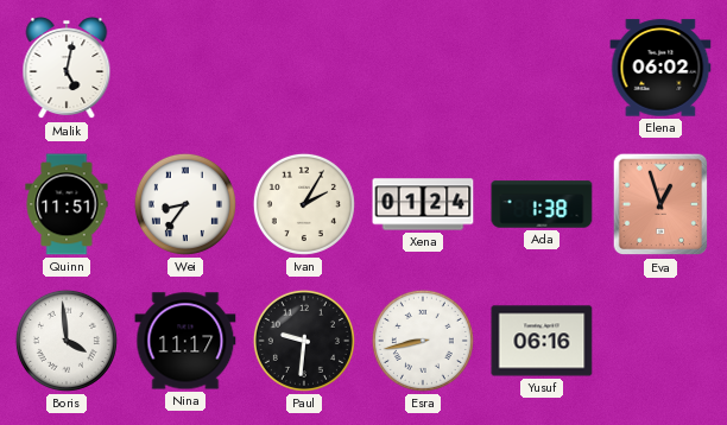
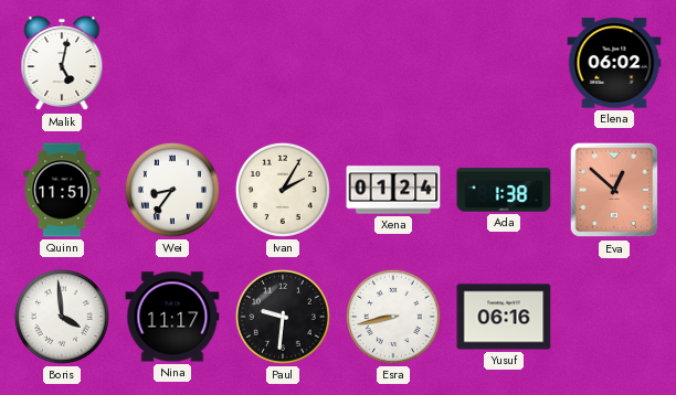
Eva: 12:57 -> 12:52
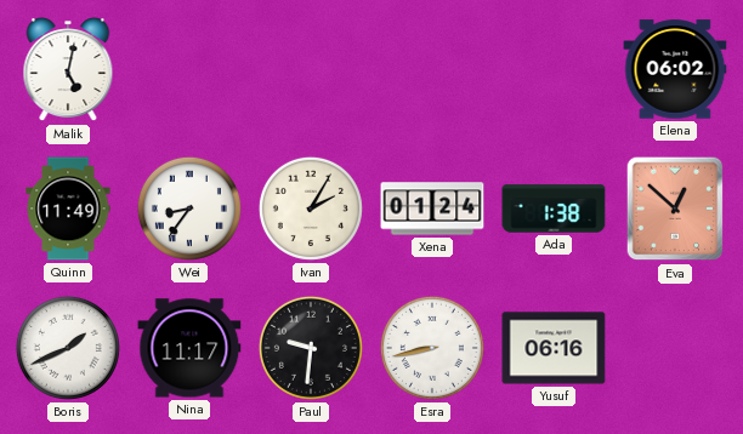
Quinn: 11:51 -> 11:49
Boris: 3:59 -> 1:41
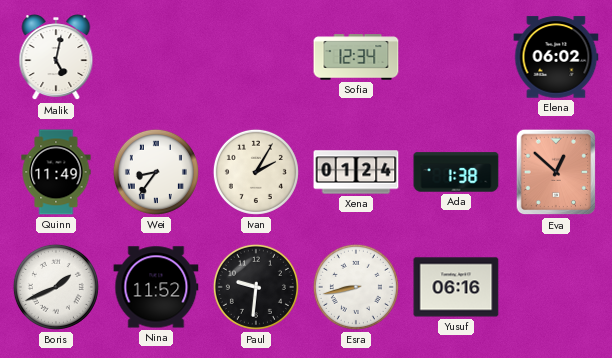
Sofia: none -> 12:34
Nina: 11:17 -> 11:52
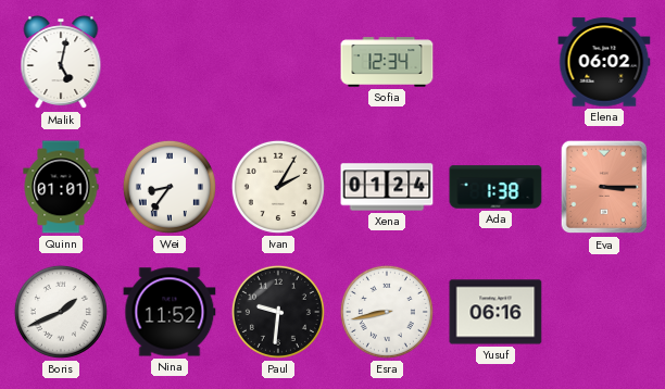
Quinn: 11:49 -> 01:01
Eva: 12:52 -> 3:15
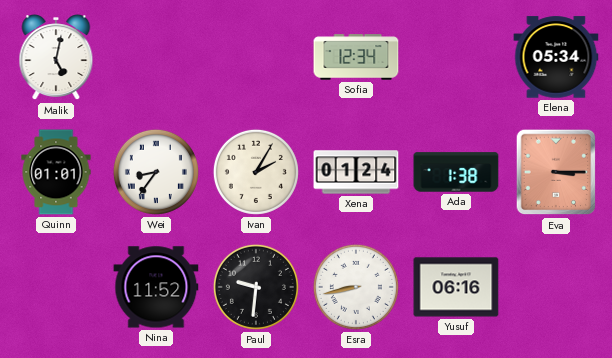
Elena: 06:02 -> 05:34
Boris: 1:41 -> none
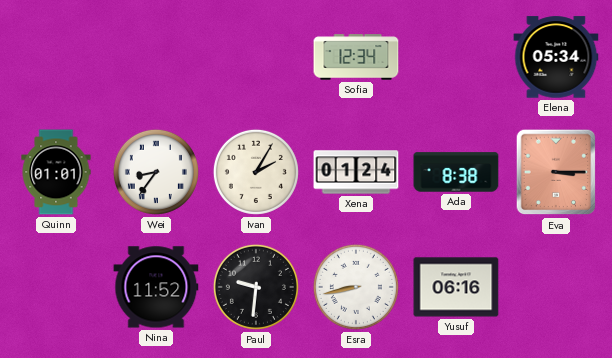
Malik: 5:02 -> none
Ada: 1:38 -> 8:38
